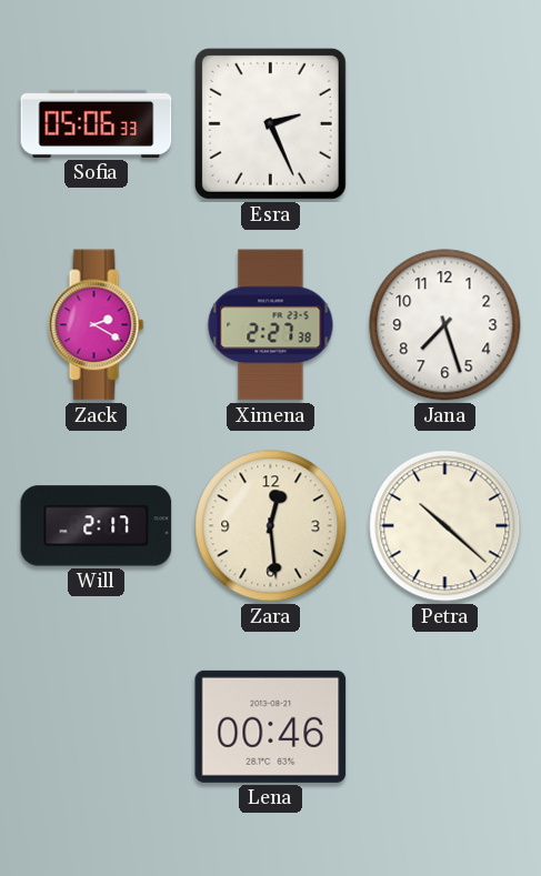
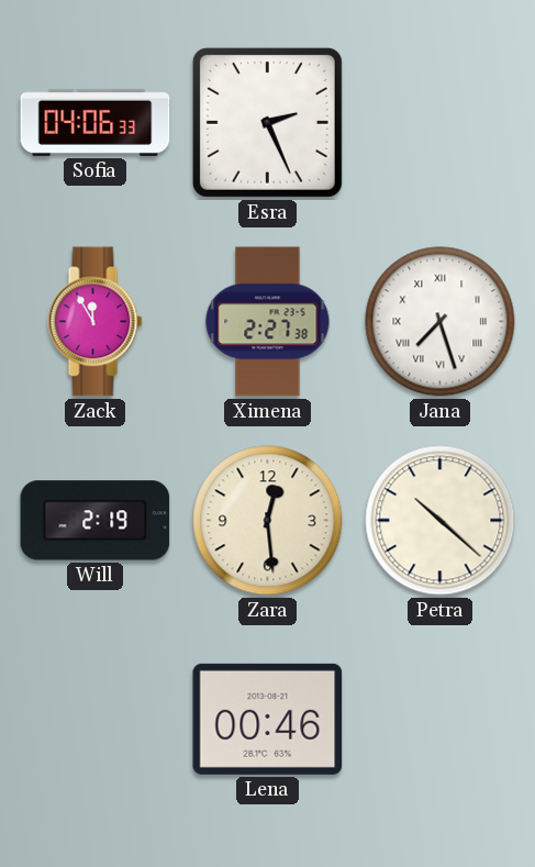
Sofia: 05:06 -> 04:06
Zack: 2:20 -> 11:55
Jana numerals: Arabic -> Roman
Will: 2:17 -> 2:19
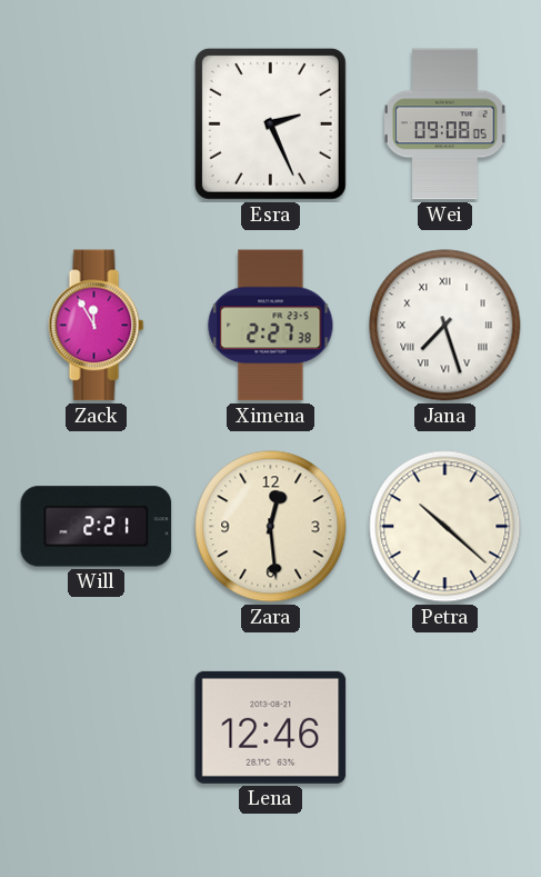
Sofia: 04:06 -> none
Wei: none -> 09:08
Will: 2:19 -> 2:21
Lena: 00:46 -> 12:46
